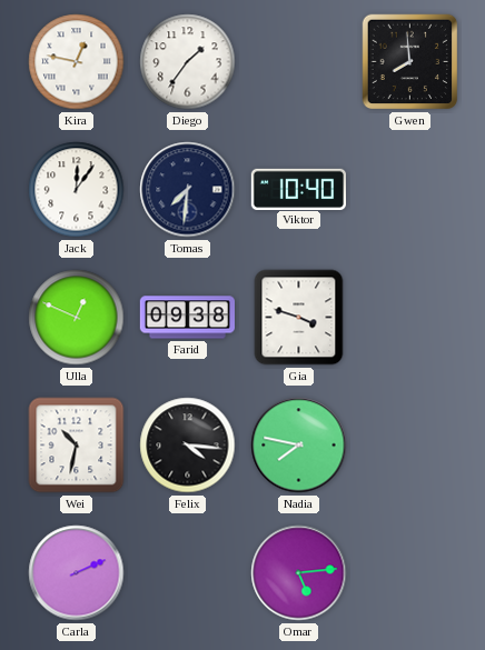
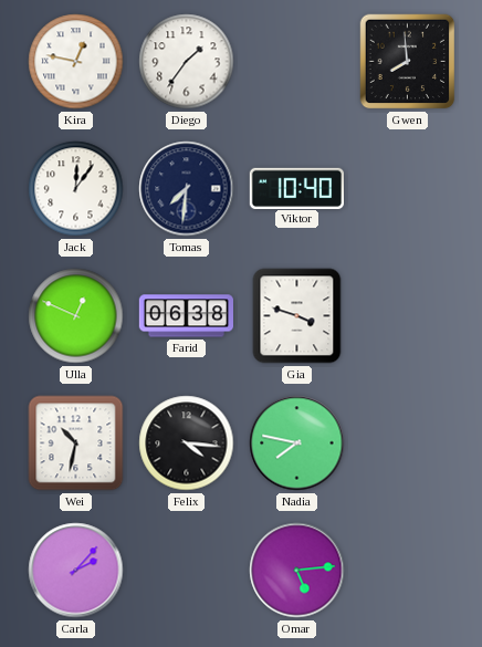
Farid: 09:38 -> 06:38
Carla: 2:11 -> 2:07
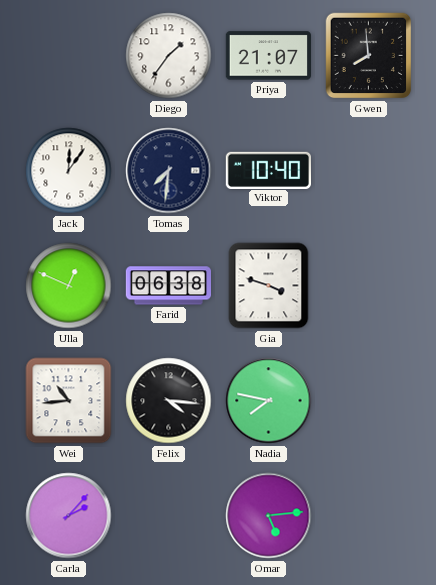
Kira: 12:47 -> none
Priya: none -> 21:07
Wei: 10:32 -> 10:44
